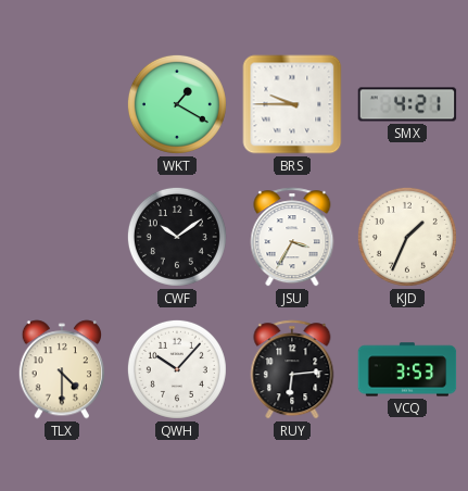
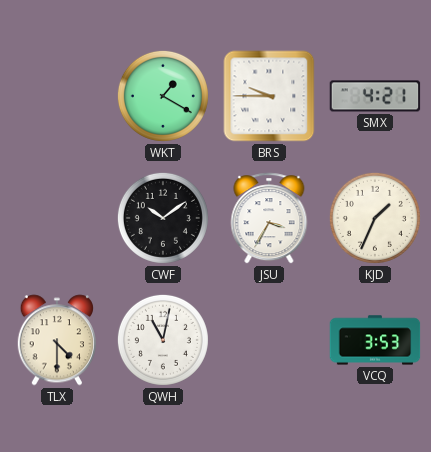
QWH: 10:07 -> 11:02
RUY: 6:14 -> none
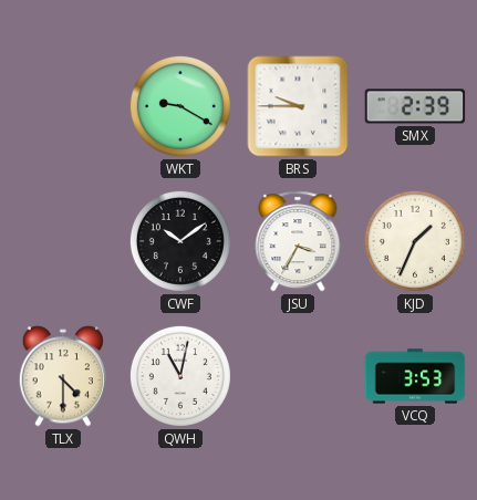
WKT: 1:20 -> 9:20
SMX: 4:21 -> 2:39
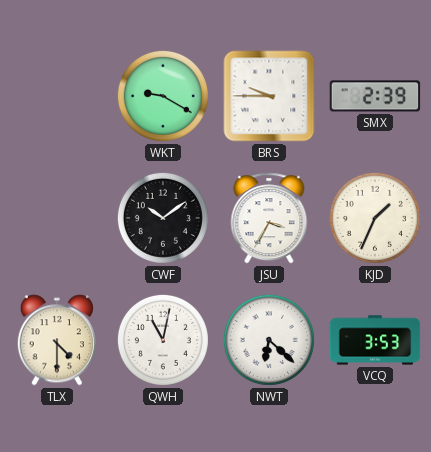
NWT: none -> 6:22
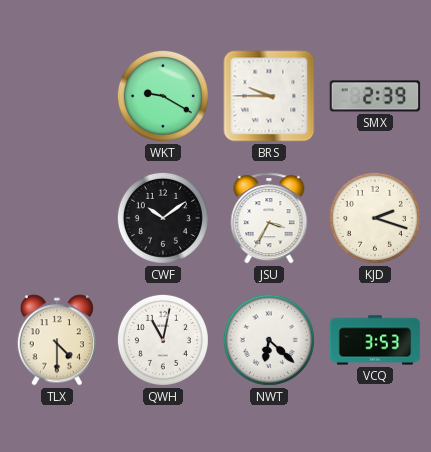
KJD: 1:34 -> 2:18
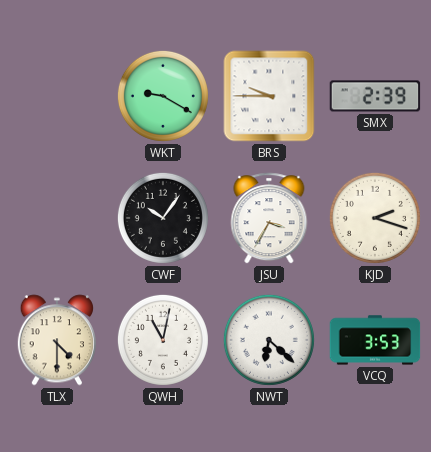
CWF: 10:09 -> 10:06
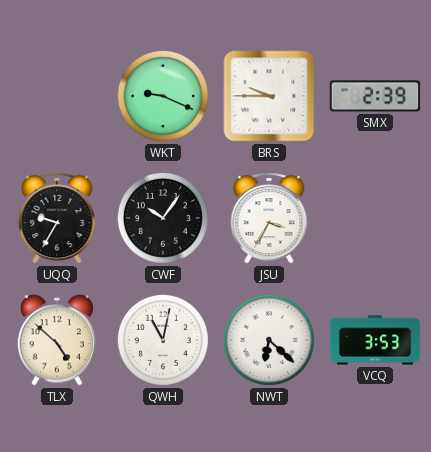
WKT: 9:20 -> 9:19
UQQ: none -> 9:35
KJD: 2:18 -> none
TLX: 4:30 -> 4:52
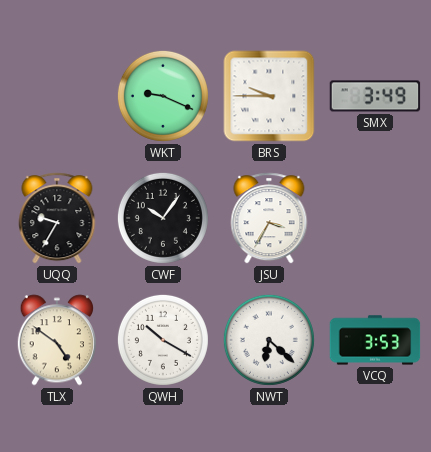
SMX: 2:39 -> 3:49
TLX: 4:52 -> 4:51
QWH: 11:02 -> 10:20
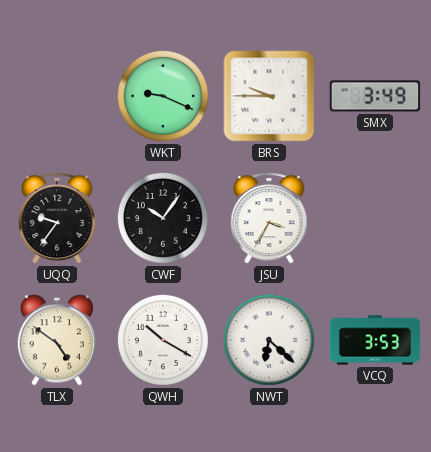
UQQ: 9:35 -> 9:36
